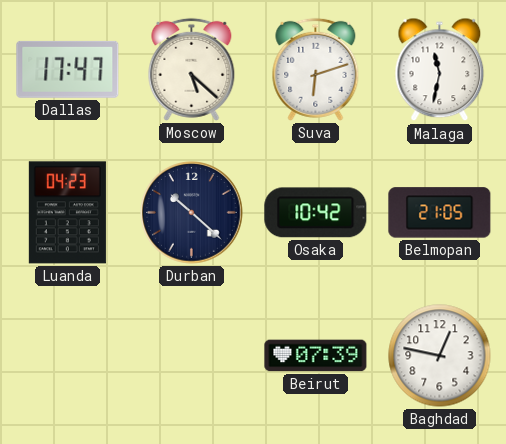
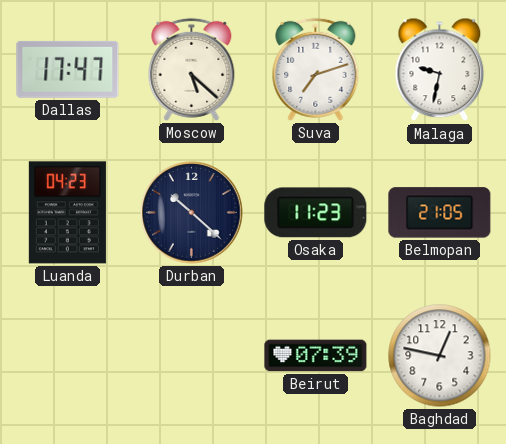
Suva: 6:12 -> 7:12
Malaga: 11:32 -> 9:32
Osaka: 10:42 -> 11:23
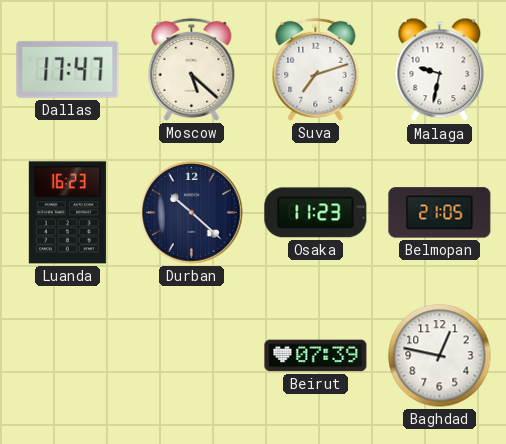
Luanda: 04:23 -> 16:23
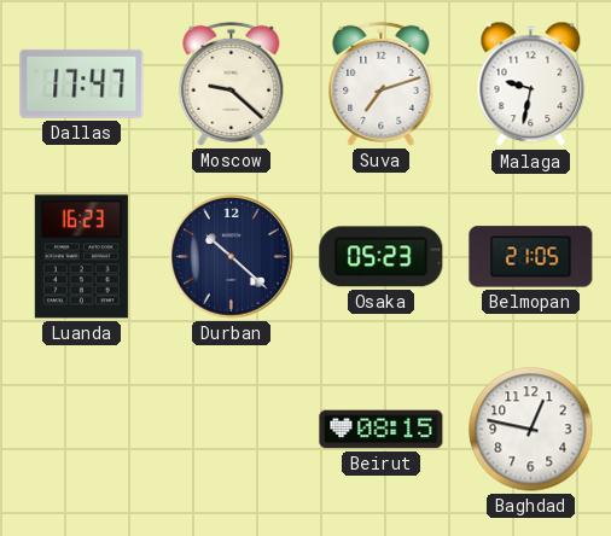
Moscow: 5:22 -> 9:22
Osaka: 11:23 -> 05:23
Beirut: 07:39 -> 08:15
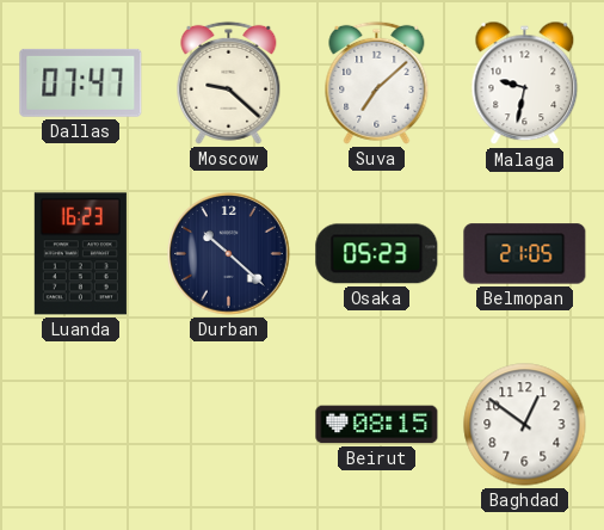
Dallas: 17:47 -> 07:47
Suva: 7:12 -> 7:08
Baghdad: 12:47 -> 12:51
